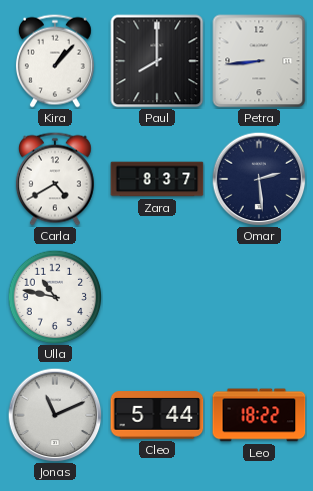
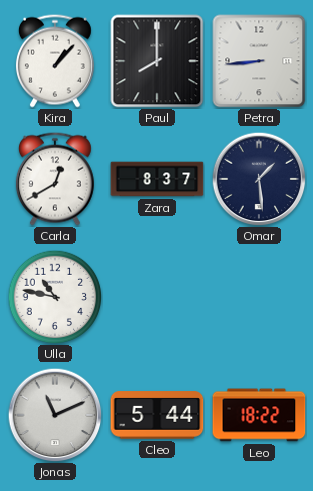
Carla: 4:40 -> 12:40
Omar: 2:29 -> 1:29
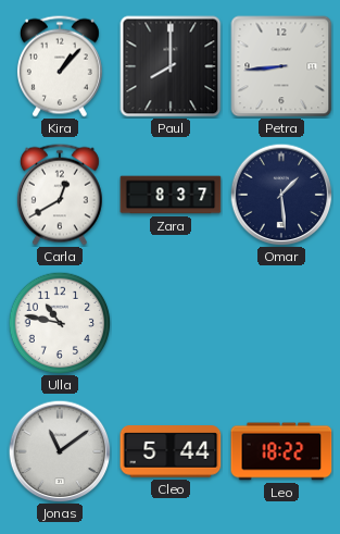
Jonas: 11:11 -> 11:09
